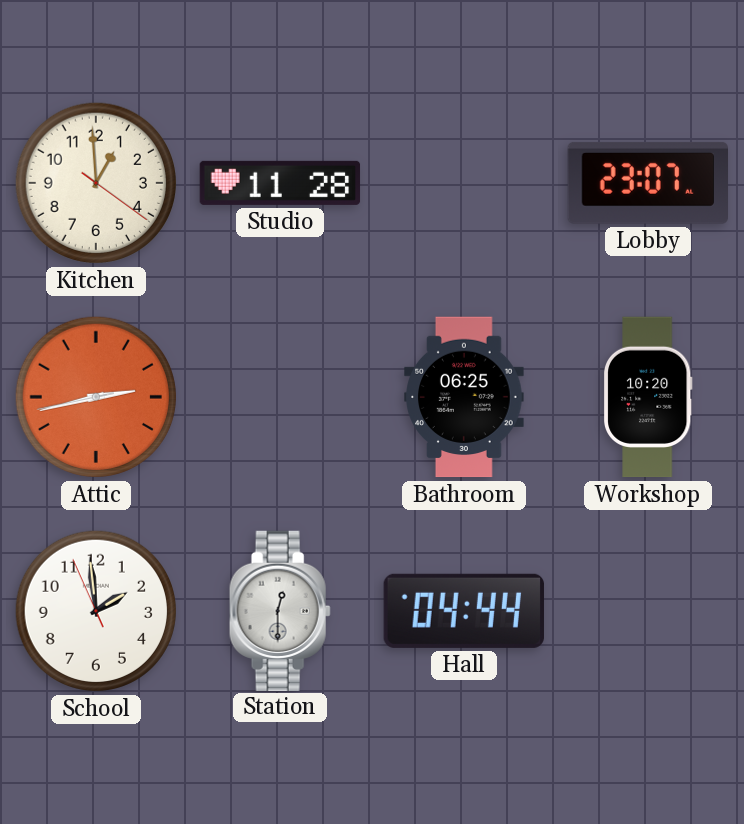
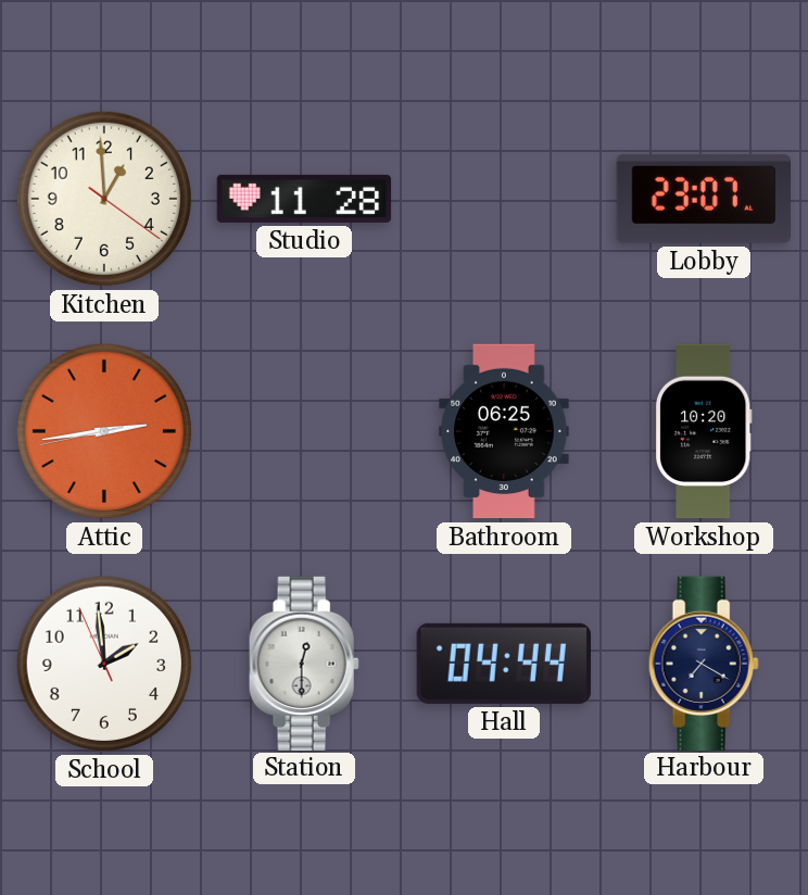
Attic: 2:42 -> 2:43
Harbour: none -> 7:20
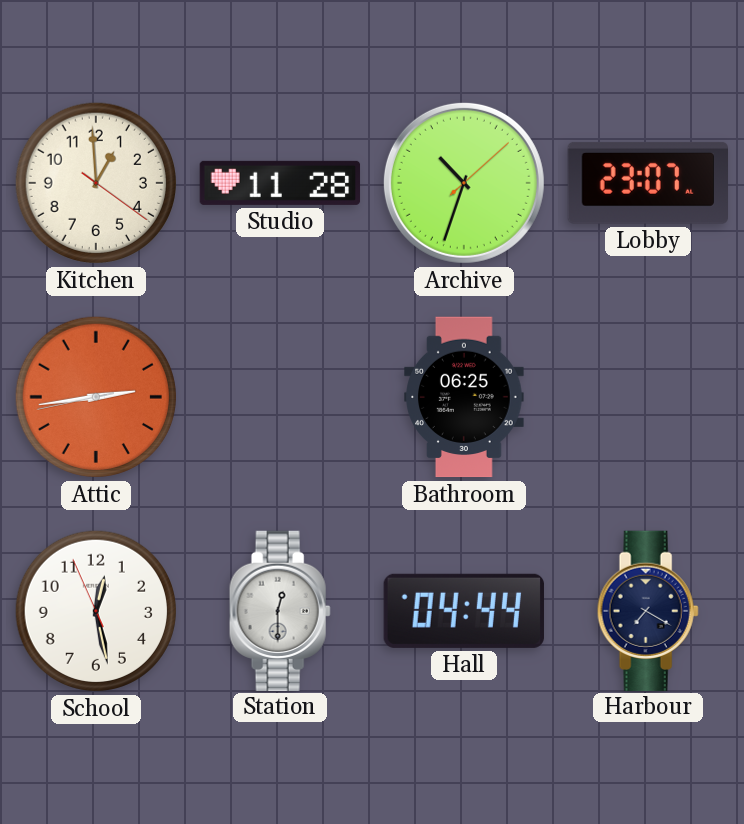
Archive: none -> 10:33
Workshop: 10:20 -> none
School: 1:58 -> 12:27
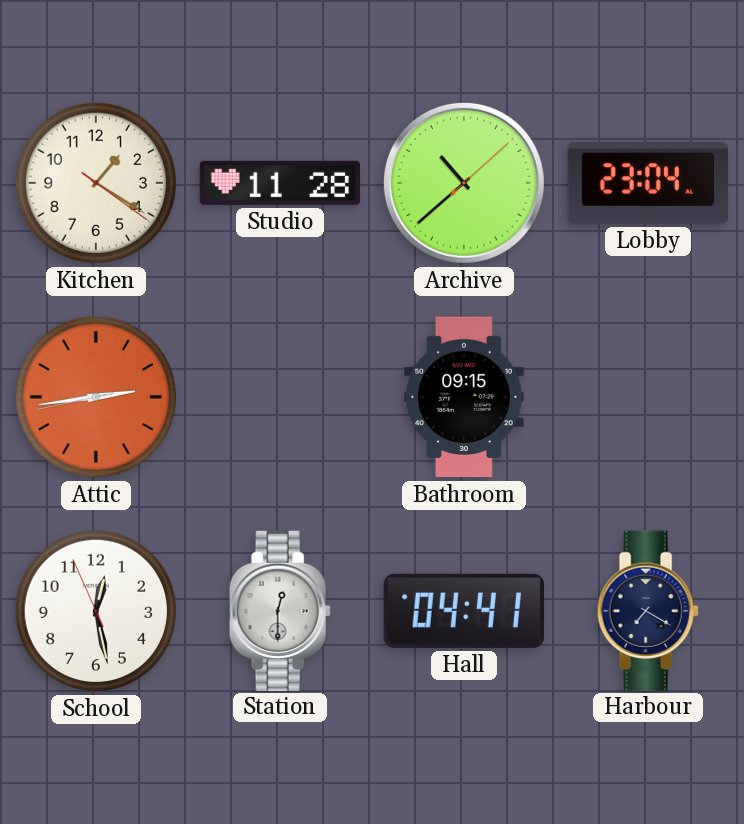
Kitchen: 12:59 -> 1:20
Archive: 10:33 -> 10:38
Lobby: 23:07 -> 23:04
Bathroom: 06:25 -> 09:15
Hall: 04:44 -> 04:41
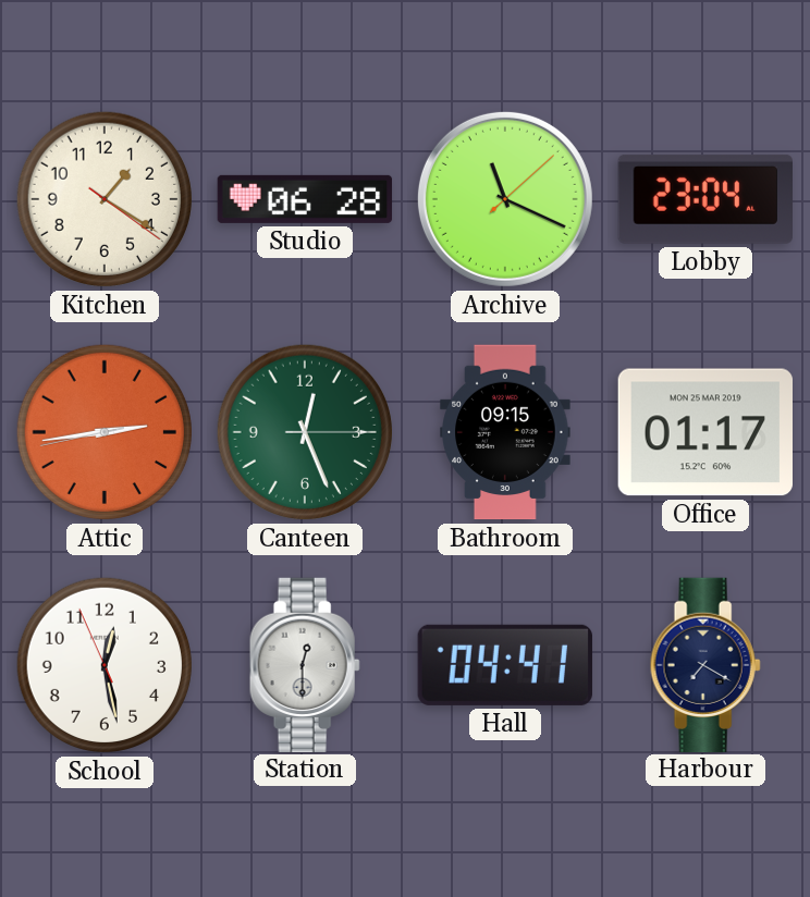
Studio: 11:28 -> 06:28
Archive: 10:38 -> 11:19
Canteen: none -> 12:26
Office: none -> 01:17
